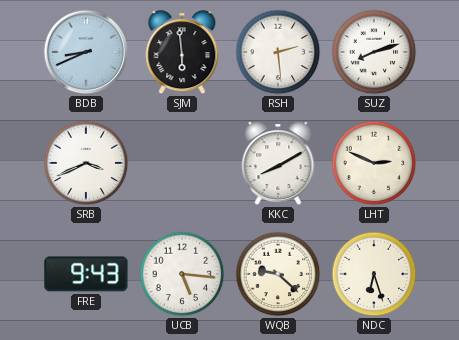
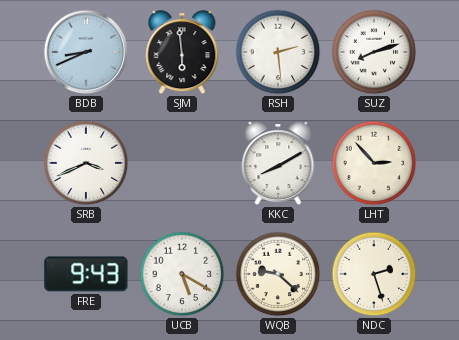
LHT: 2:49 -> 2:53
UCB: 5:16 -> 5:20
NDC: 6:27 -> 2:27
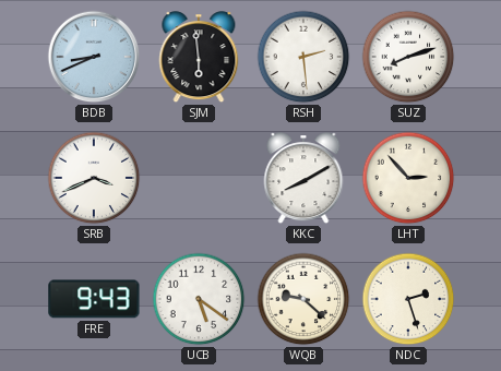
UCB: 5:20 -> 5:21
